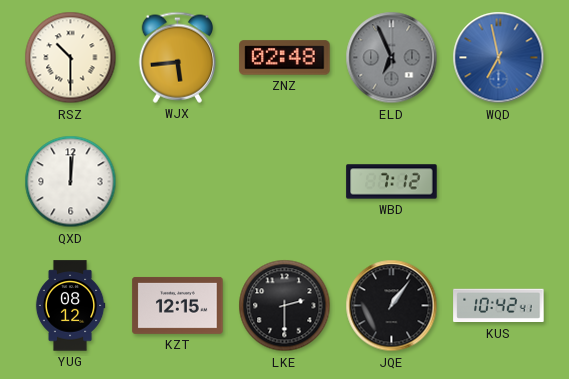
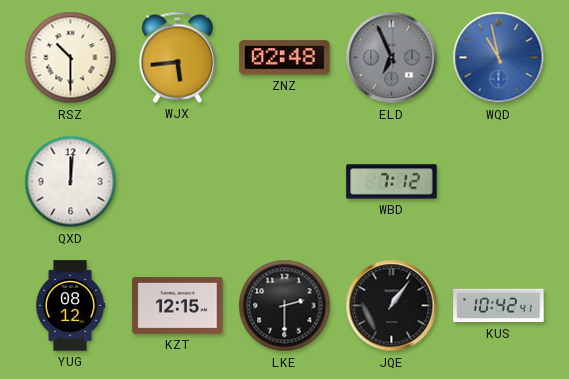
WQD: 6:58 -> 10:58
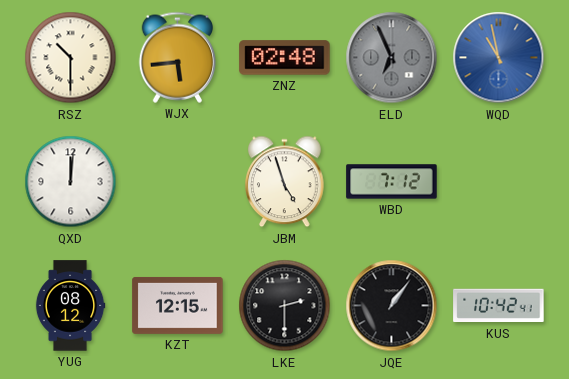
JBM: none -> 4:57
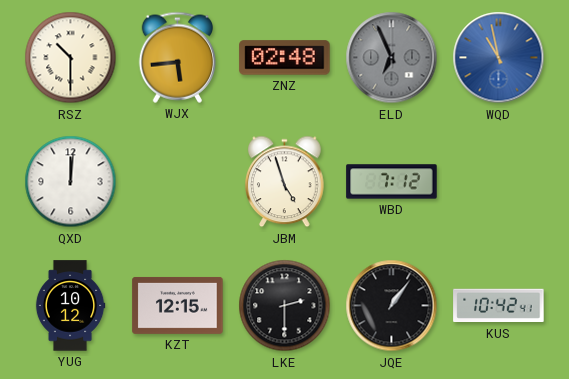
YUG: 08:12 -> 10:12
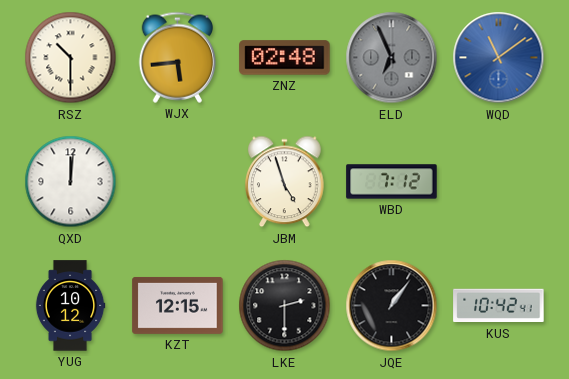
WQD: 10:58 -> 11:09
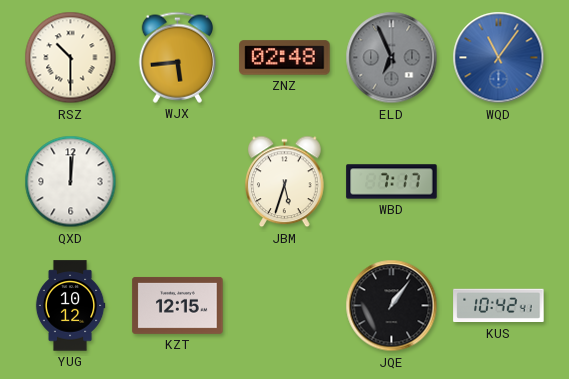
WQD: 11:09 -> 11:06
JBM: 4:57 -> 5:33
WBD: 7:12 -> 7:17
LKE: 2:30 -> none
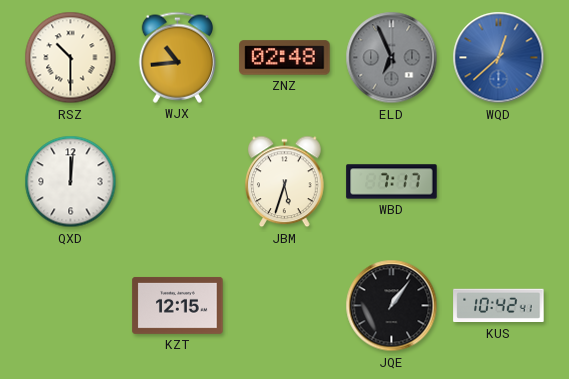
WJX: 5:44 -> 10:44
WQD: 11:06 -> 12:38
YUG: 10:12 -> none
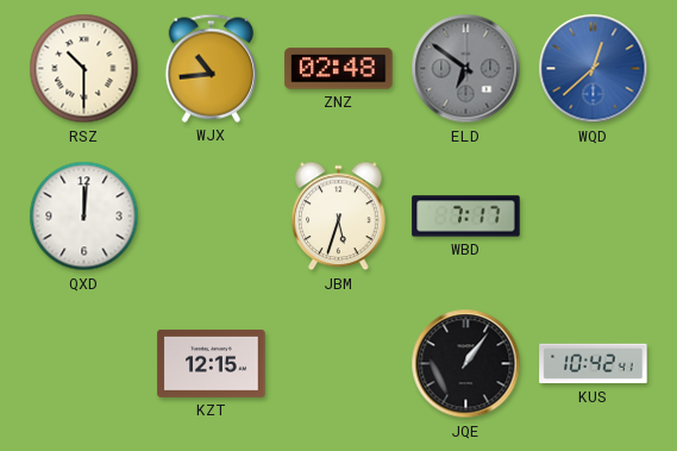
ELD: 6:56 -> 6:51
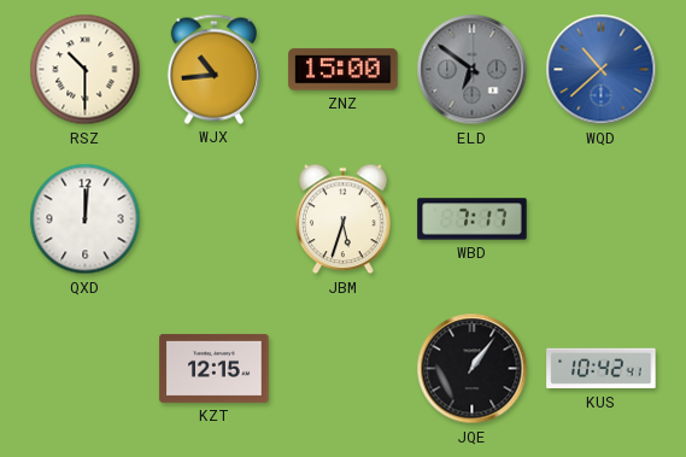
ZNZ: 02:48 -> 15:00
WQD: 12:38 -> 10:38
